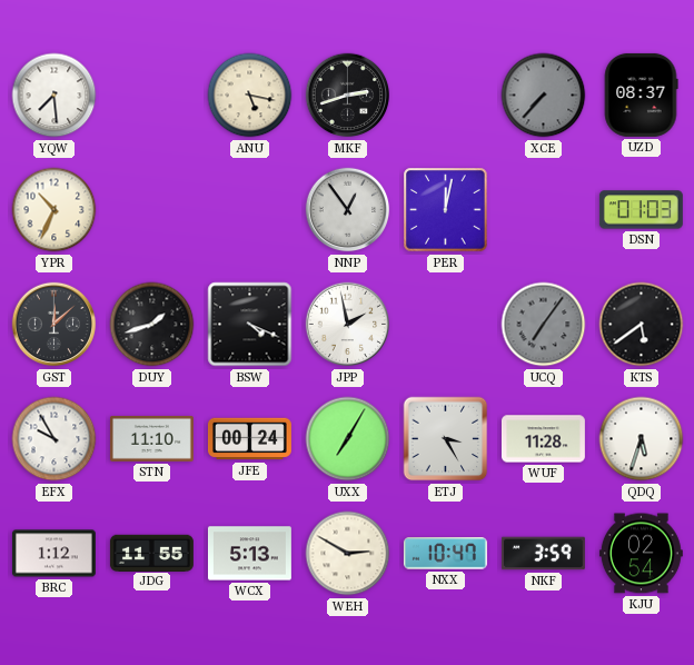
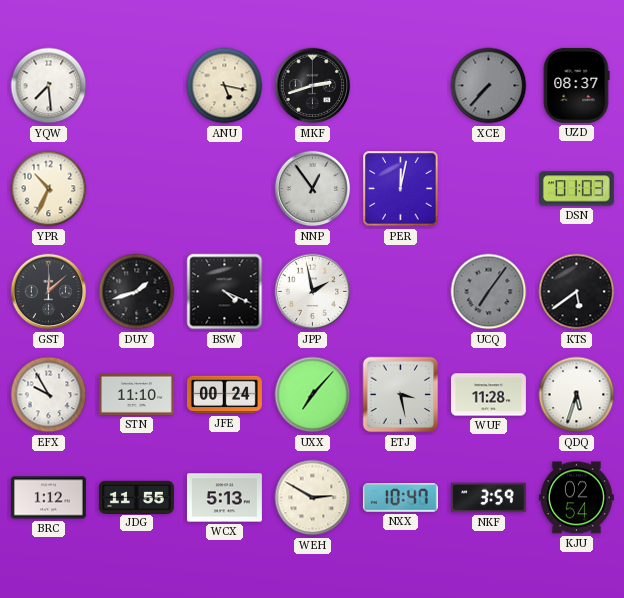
UXX: 7:05 -> 7:07
ETJ: 3:25 -> 3:28
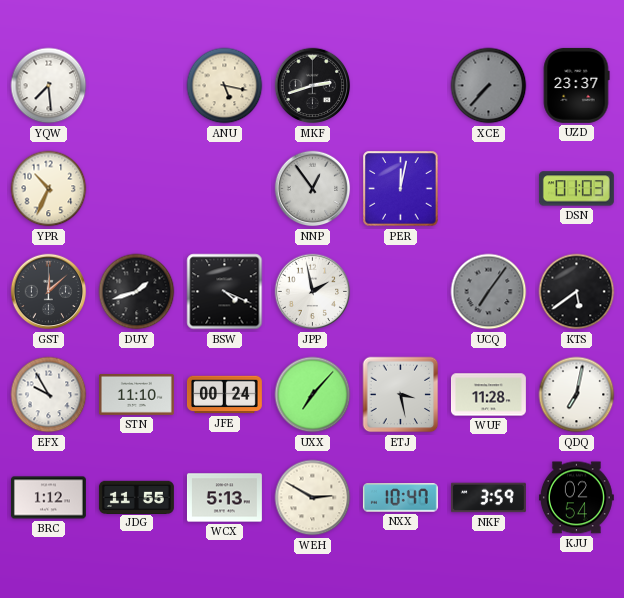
UZD: 08:37 -> 23:37
QDQ: 5:33 -> 7:02
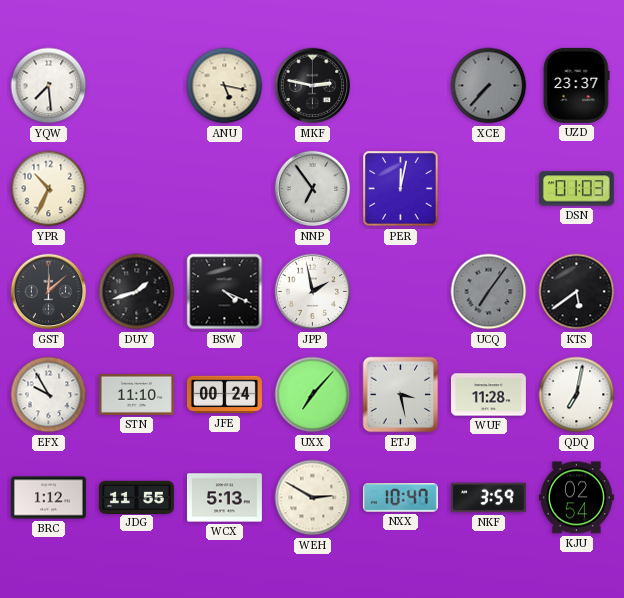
MKF: 2:42 -> 2:47
NNP: 12:54 -> 6:54
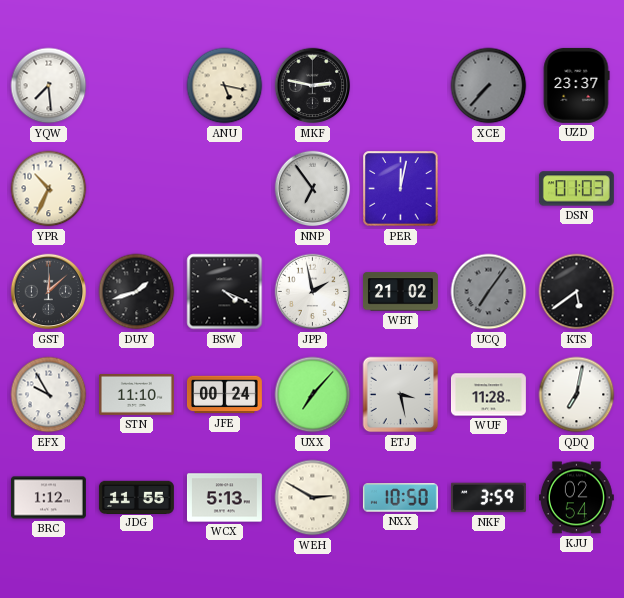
WBT: none -> 21:02
NXX: 10:47 -> 10:50
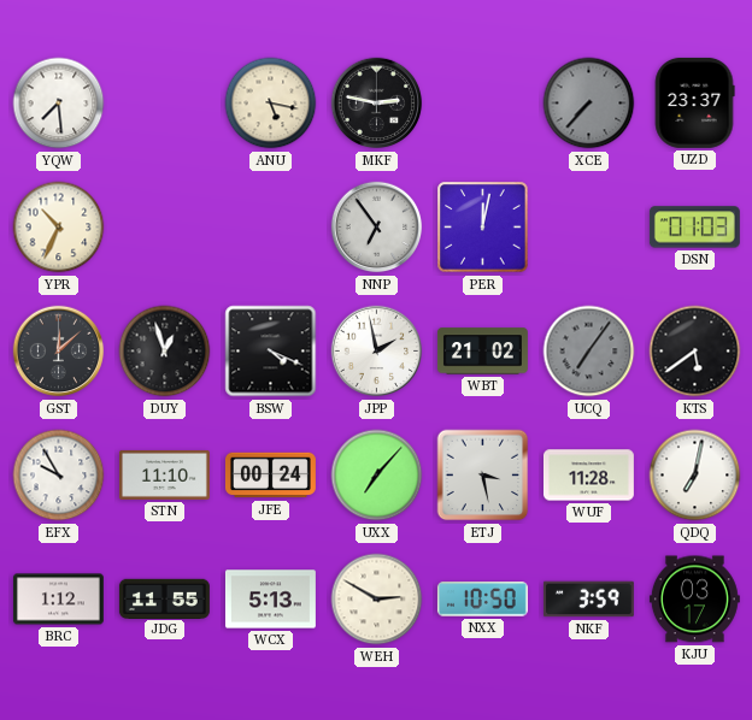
DUY: 1:42 -> 12:57
KJU: 02:54 -> 03:17
